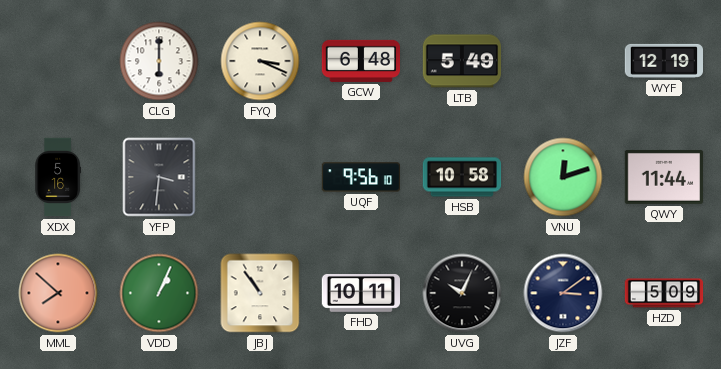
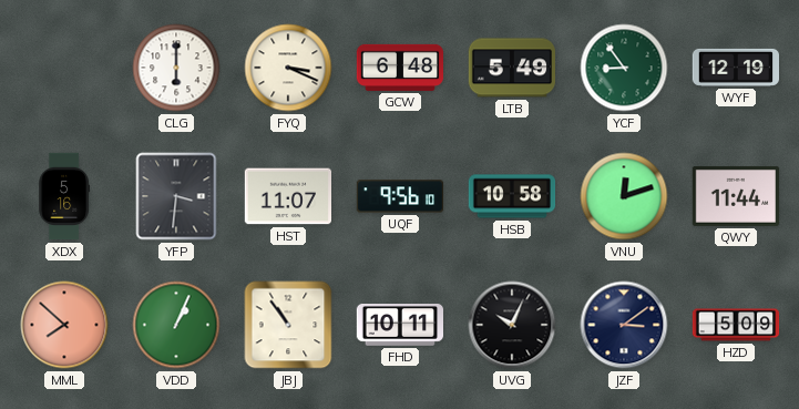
YCF: none -> 8:54
HST: none -> 11:07
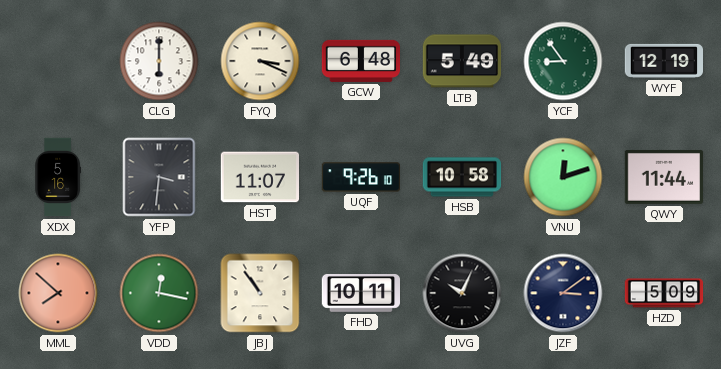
UQF: 9:56 -> 9:26
VDD: 1:04 -> 12:17
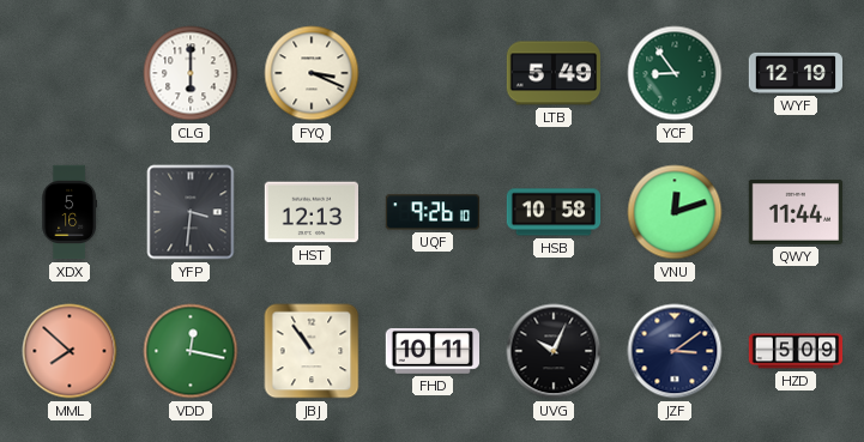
GCW: 6:48 -> none
HST: 11:07 -> 12:13
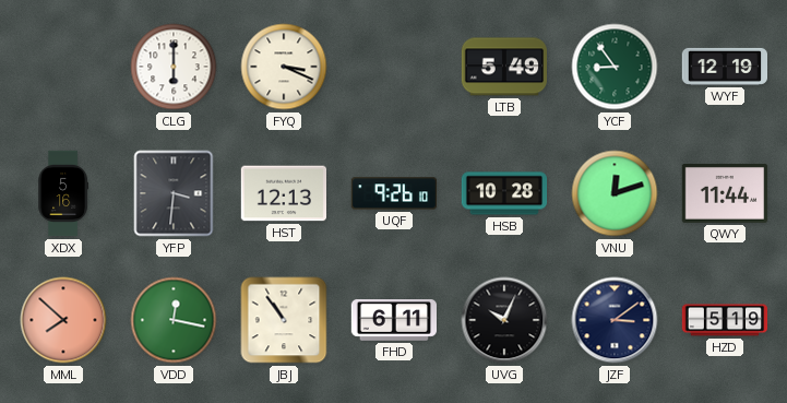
HSB: 10:58 -> 10:28
FHD: 10:11 -> 6:11
HZD: 5:09 -> 5:19
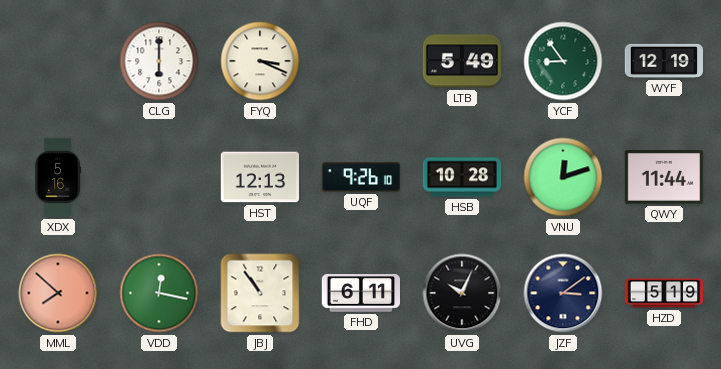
YFP: 3:31 -> none
